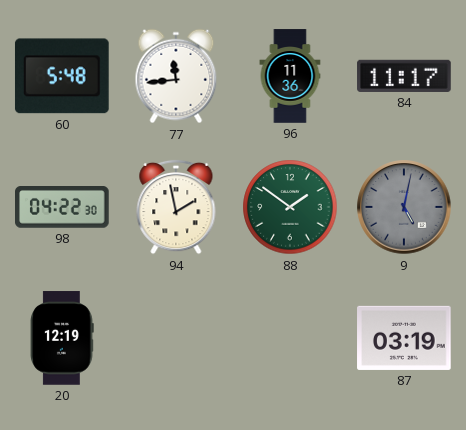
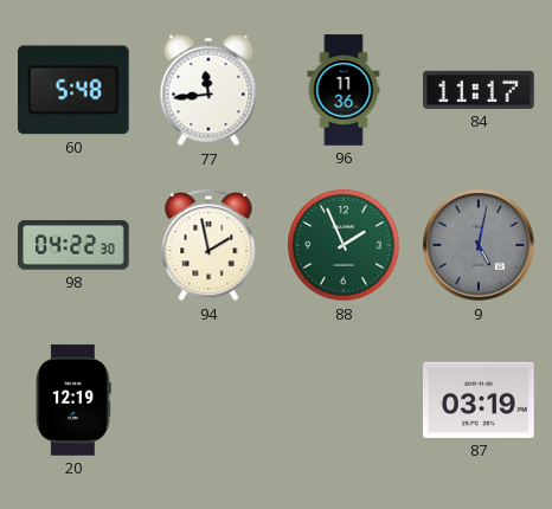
88: 1:51 -> 1:56
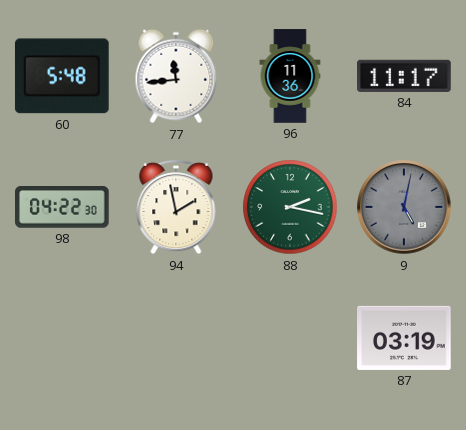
88: 1:56 -> 2:17
20: 12:19 -> none
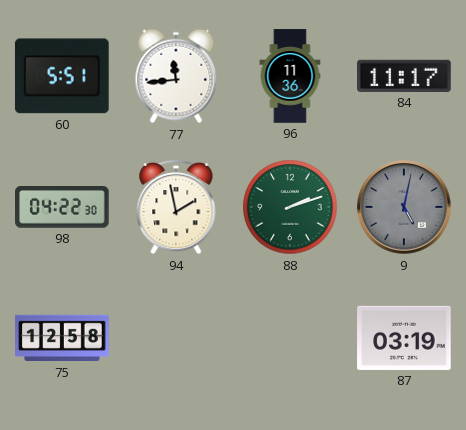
60: 5:48 -> 5:51
88: 2:17 -> 2:12
75: none -> 12:58
